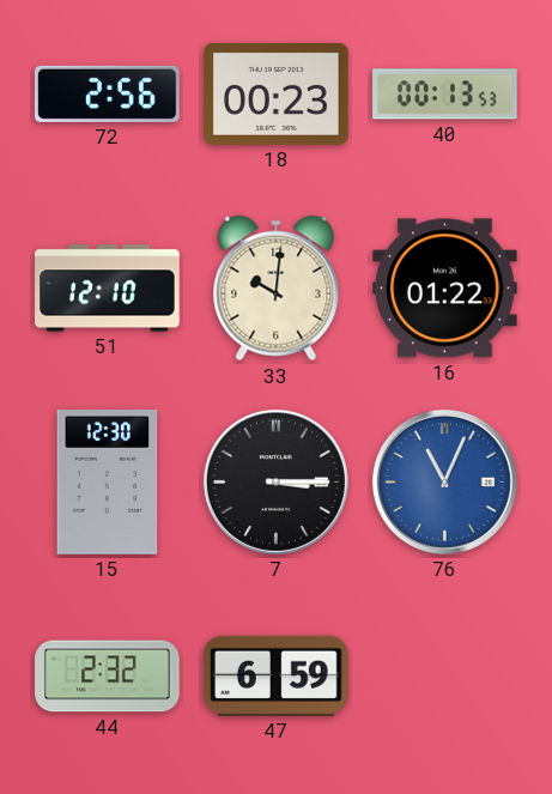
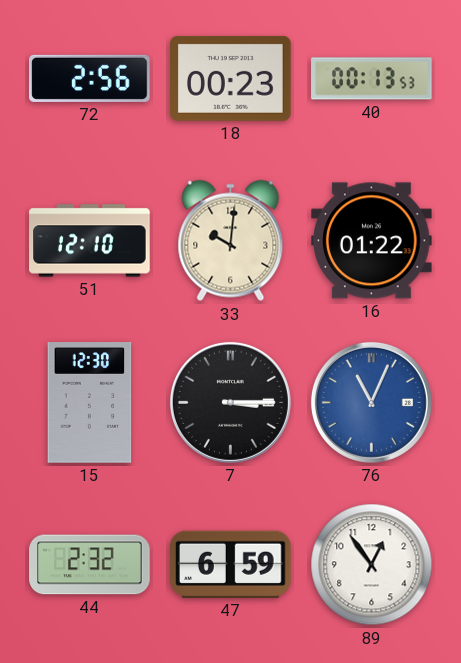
89: none -> 12:54
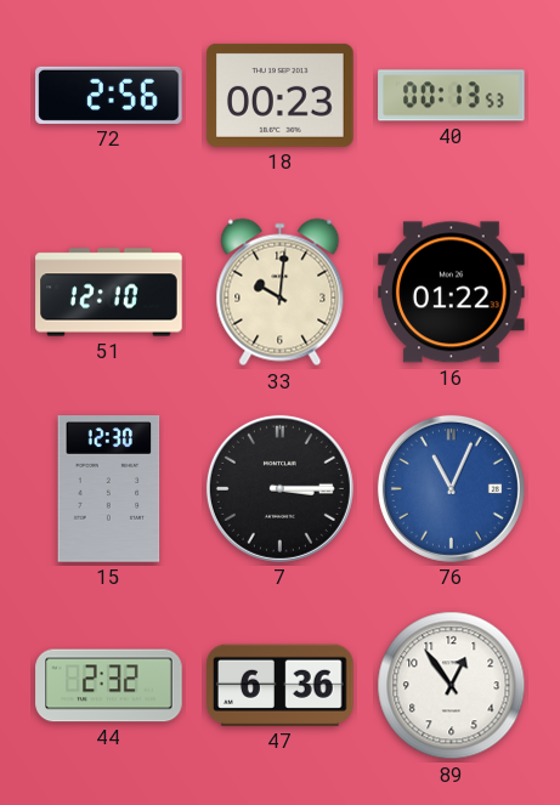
47: 6:59 -> 6:36
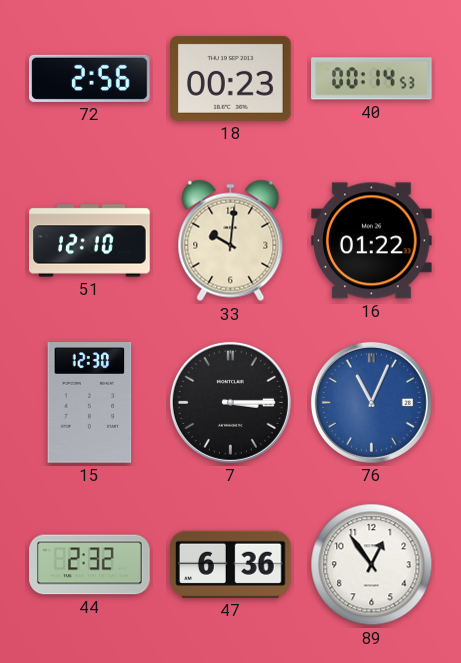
40: 00:13 -> 00:14
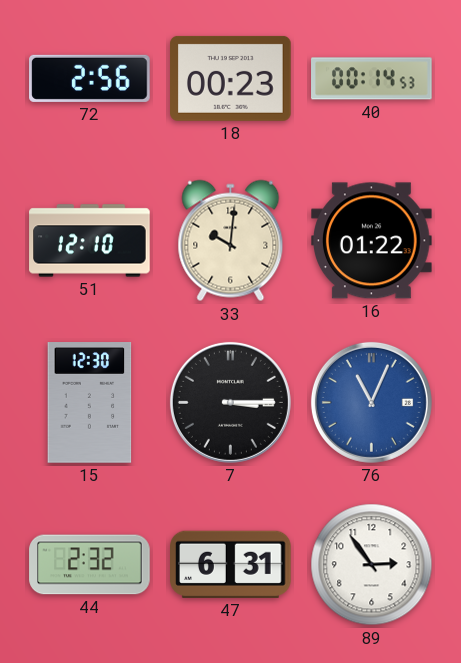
47: 6:36 -> 6:31
89: 12:54 -> 2:54
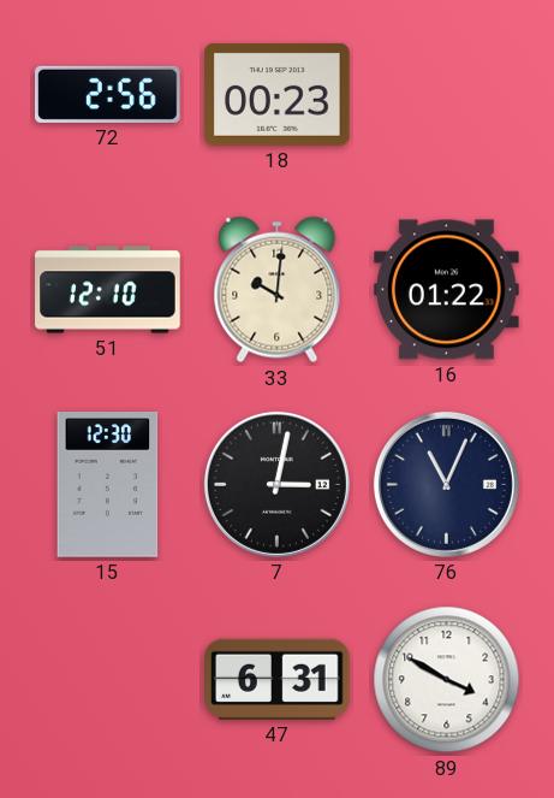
40: 00:14 -> none
7: 3:15 -> 3:02
76 dial: blue -> navy
44: 2:32 -> none
89: 2:54 -> 3:50
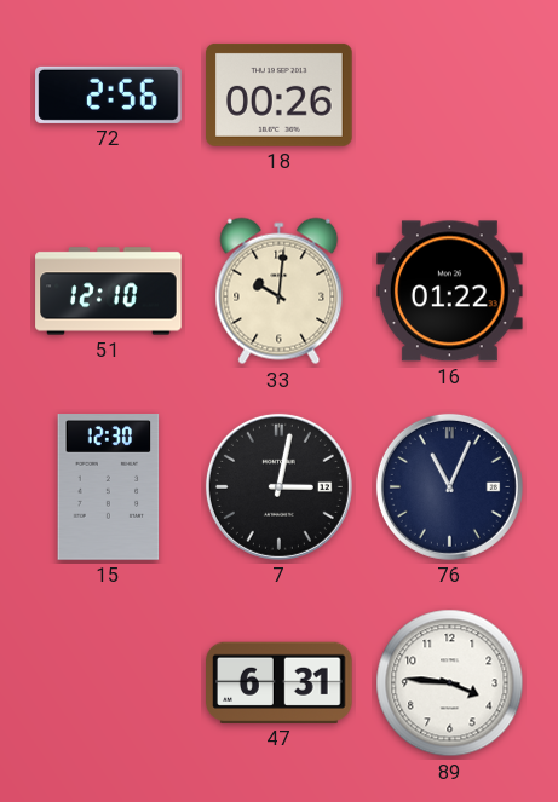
18: 00:23 -> 00:26
89: 3:50 -> 3:46
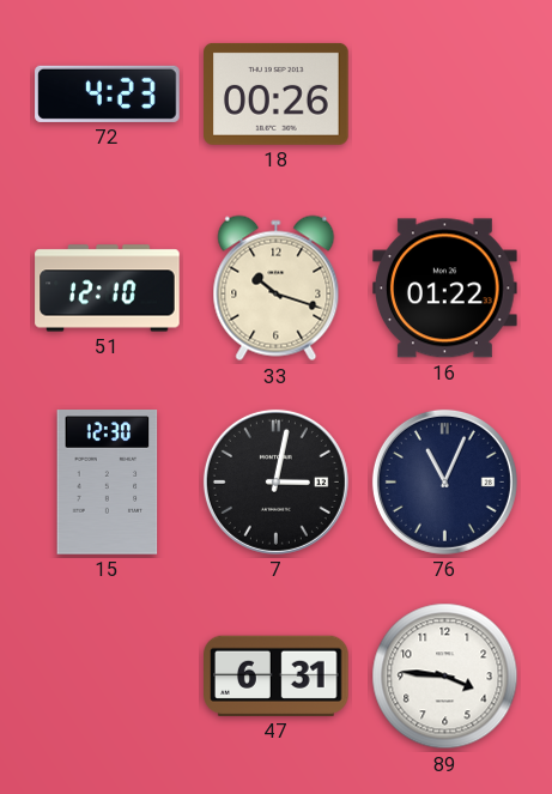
72: 2:56 -> 4:23
33: 10:01 -> 10:18
